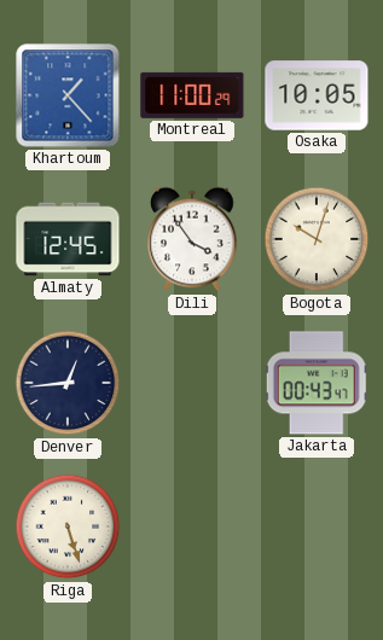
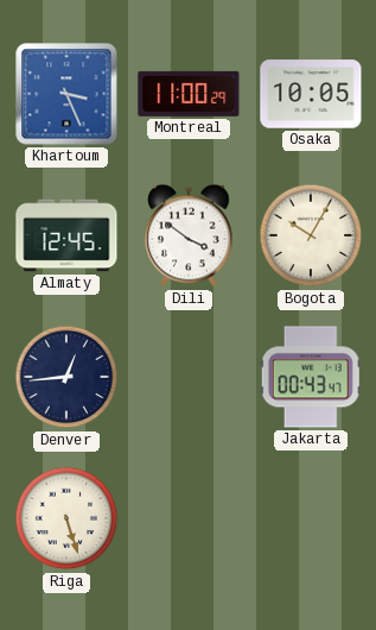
Khartoum: 1:23 -> 3:26
Dili: 3:54 -> 3:51
Bogota: 10:03 -> 10:05
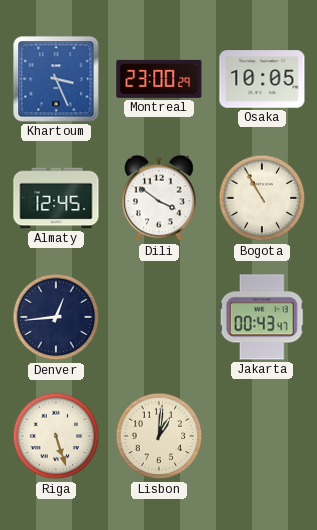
Montreal: 11:00 -> 23:00
Bogota: 10:05 -> 10:55
Lisbon: none -> 1:01
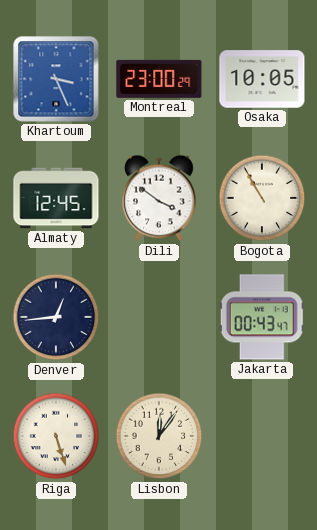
Lisbon: 1:01 -> 12:06
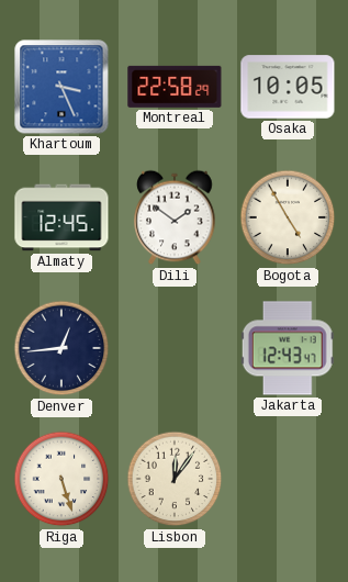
Montreal: 23:00 -> 22:58
Dili: 3:51 -> 1:51
Bogota: 10:55 -> 4:55
Jakarta: 00:43 -> 12:43
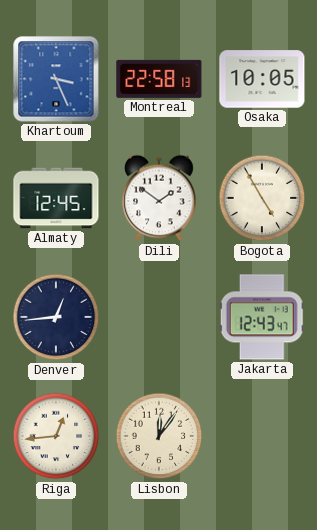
Montreal: 22:58:29 -> 22:58:13
Riga: 5:27 -> 12:44
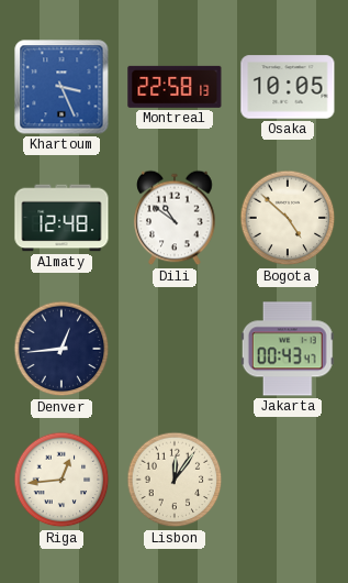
Almaty: 12:45 -> 12:48
Dili: 1:51 -> 10:51
Bogota: 4:55 -> 4:52
Jakarta: 12:43 -> 00:43
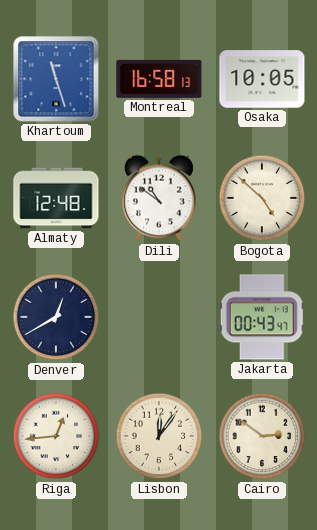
Khartoum: 3:26 -> 11:27
Montreal: 22:58 -> 16:58
Denver: 12:44 -> 12:40
Cairo: none -> 2:51
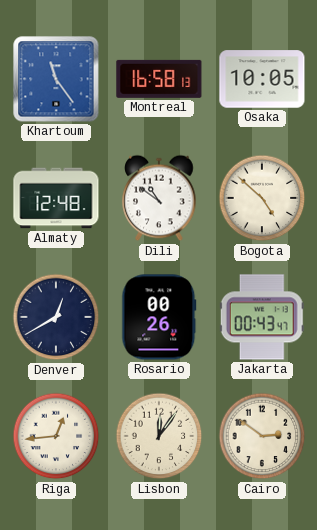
Khartoum: 11:27 -> 11:24
Rosario: none -> 00:26
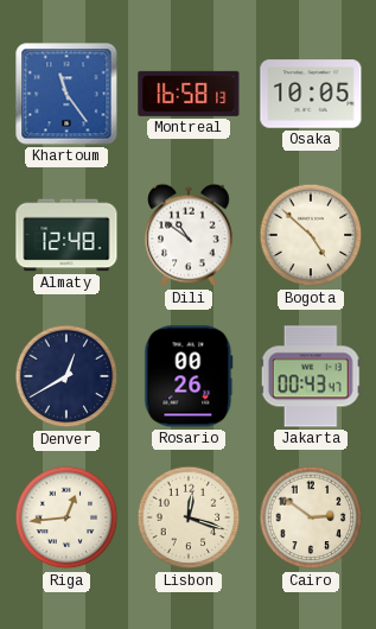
Lisbon: 12:06 -> 12:18
